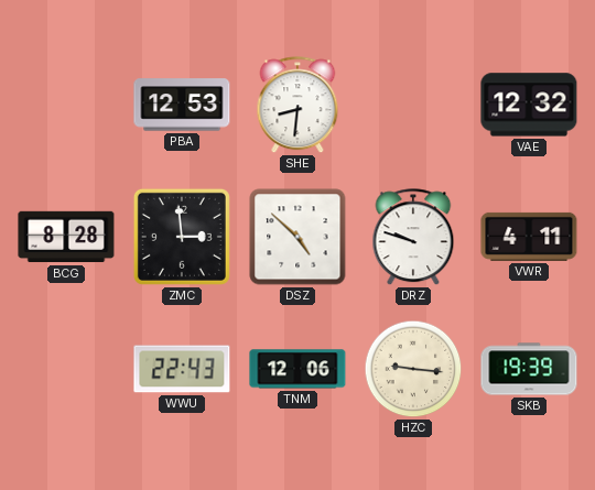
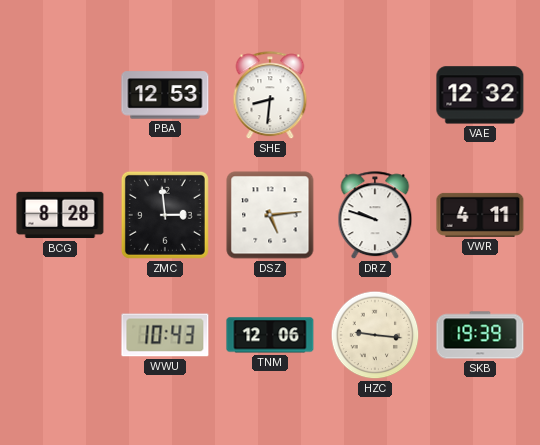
DSZ: 4:52 -> 5:14
WWU: 22:43 -> 10:43
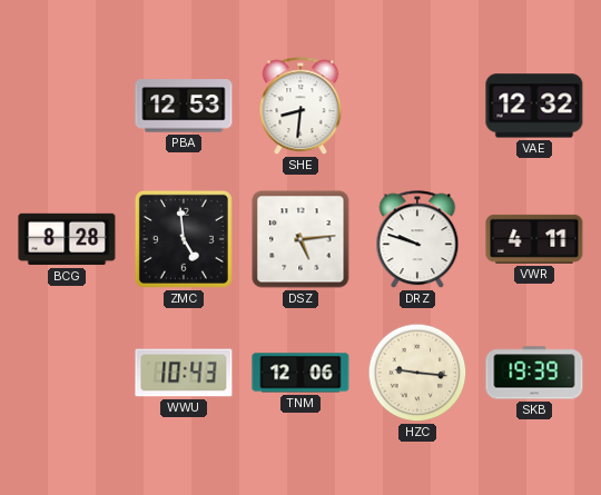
ZMC: 2:59 -> 4:59
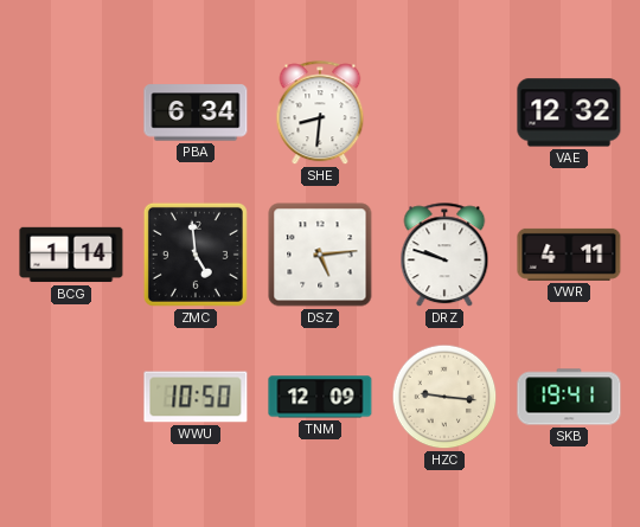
PBA: 12:53 -> 6:34
BCG: 8:28 -> 1:14
WWU: 10:43 -> 10:50
TNM: 12:06 -> 12:09
SKB: 19:39 -> 19:41
